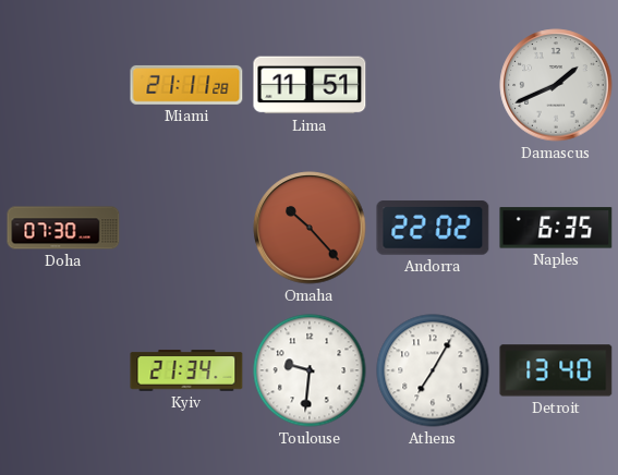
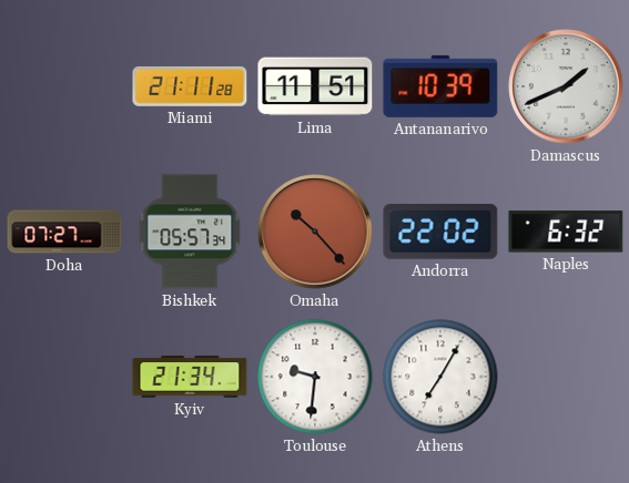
Antananarivo: none -> 10:39
Doha: 07:30 -> 07:27
Bishkek: none -> 05:57
Naples: 6:35 -> 6:32
Detroit: 13:40 -> none
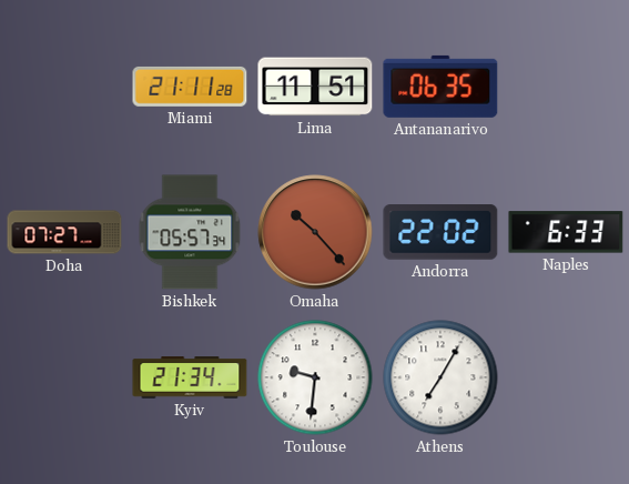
Antananarivo: 10:39 -> 06:35
Damascus: 1:41 -> none
Naples: 6:32 -> 6:33
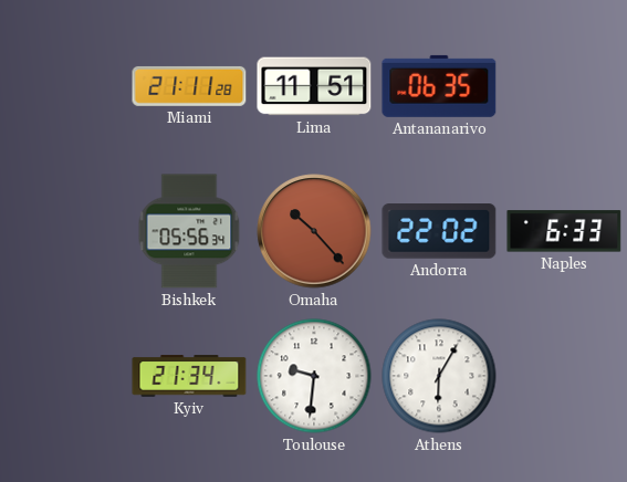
Doha: 07:27 -> none
Bishkek: 05:57 -> 05:56
Athens: 7:05 -> 6:05
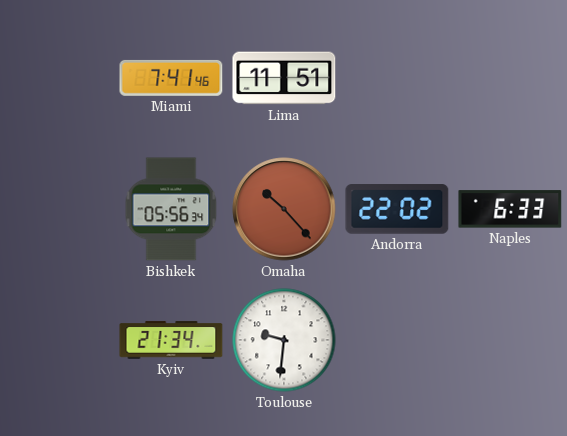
Miami: 21:11 -> 7:41
Antananarivo: 06:35 -> none
Athens: 6:05 -> none
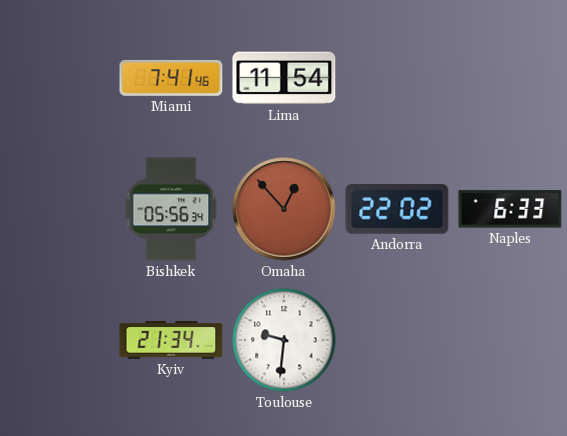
Lima: 11:51 -> 11:54
Omaha: 10:23 -> 12:53
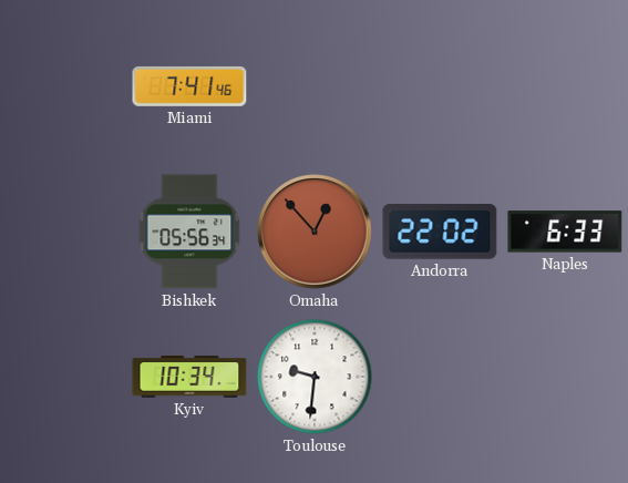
Lima: 11:54 -> none
Kyiv: 21:34 -> 10:34
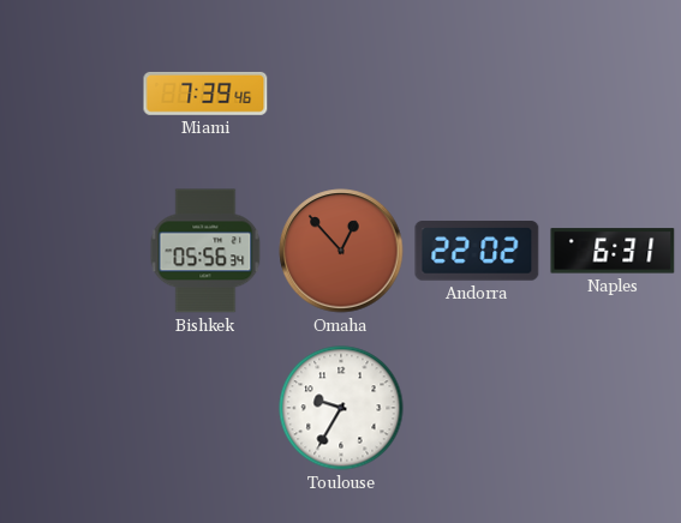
Miami: 7:41 -> 7:39
Naples: 6:33 -> 6:31
Kyiv: 10:34 -> none
Toulouse: 9:31 -> 9:35
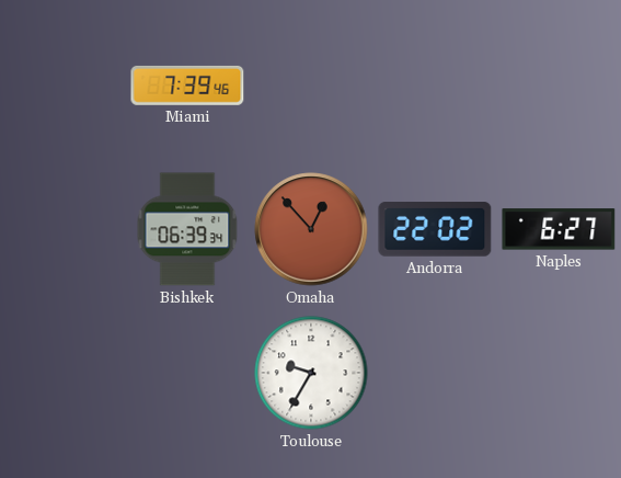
Bishkek: 05:56 -> 06:39
Naples: 6:31 -> 6:27
